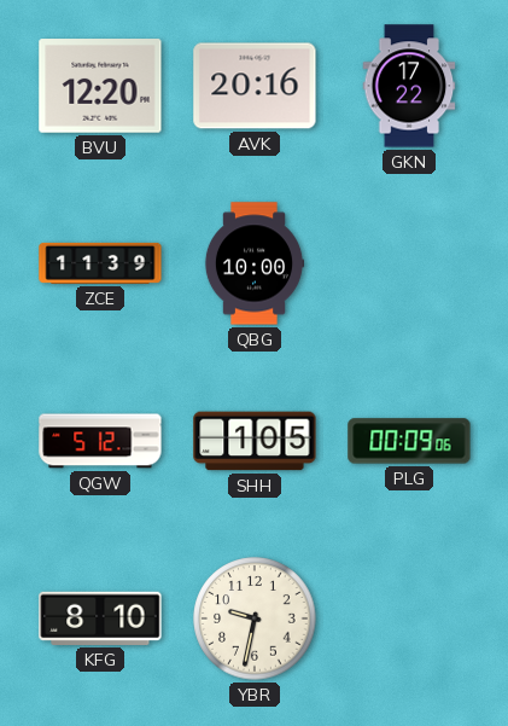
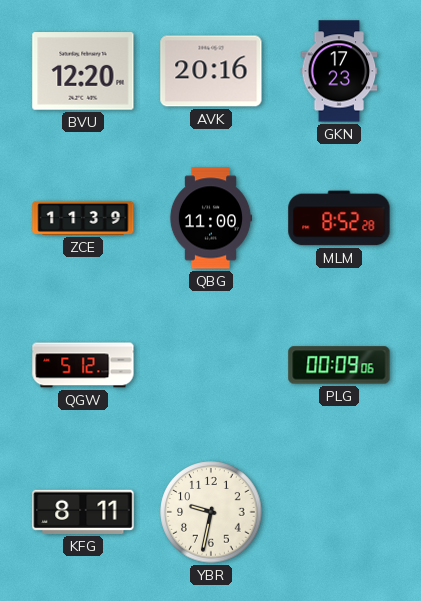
GKN: 17:22 -> 17:23
QBG: 10:00 -> 11:00
MLM: none -> 8:52
SHH: 1:05 -> none
KFG: 8:10 -> 8:11
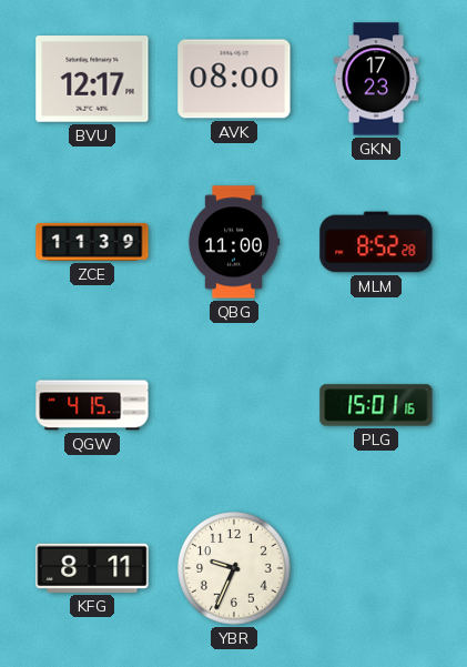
BVU: 12:20 -> 12:17
AVK: 20:16 -> 08:00
QGW: 5:12 -> 4:15
PLG: 00:09 -> 15:01
YBR: 9:32 -> 9:34
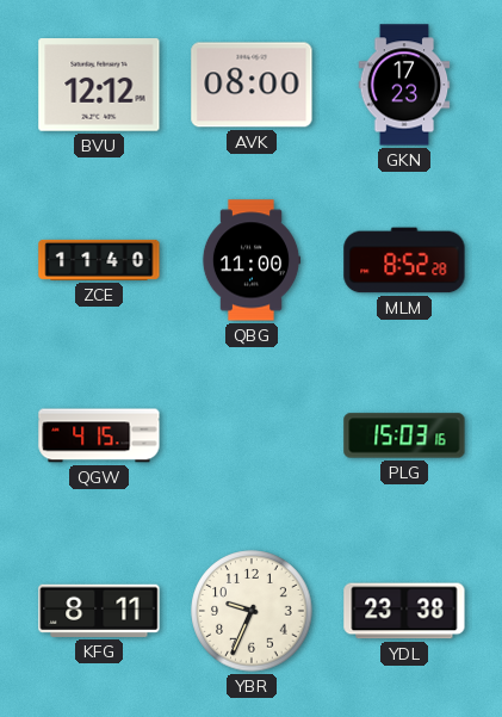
BVU: 12:17 -> 12:12
ZCE: 11:39 -> 11:40
PLG: 15:01 -> 15:03
YDL: none -> 23:38
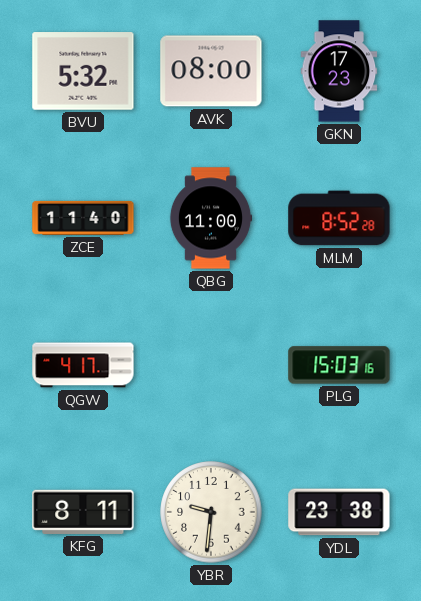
BVU: 12:12 -> 5:32
QGW: 4:15 -> 4:17
YBR: 9:34 -> 9:31
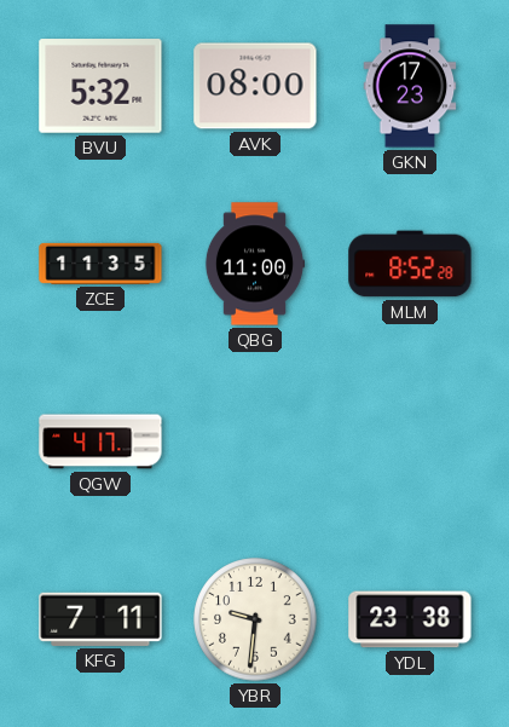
ZCE: 11:40 -> 11:35
PLG: 15:03 -> none
KFG: 8:11 -> 7:11
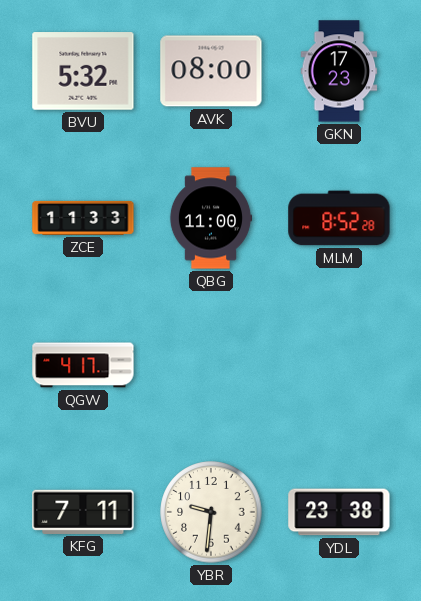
ZCE: 11:35 -> 11:33
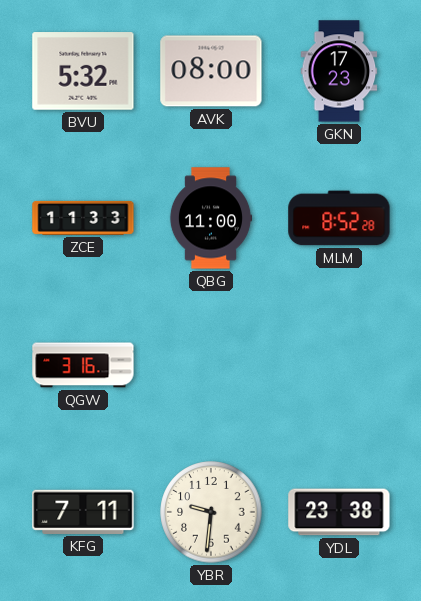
QGW: 4:17 -> 3:16
